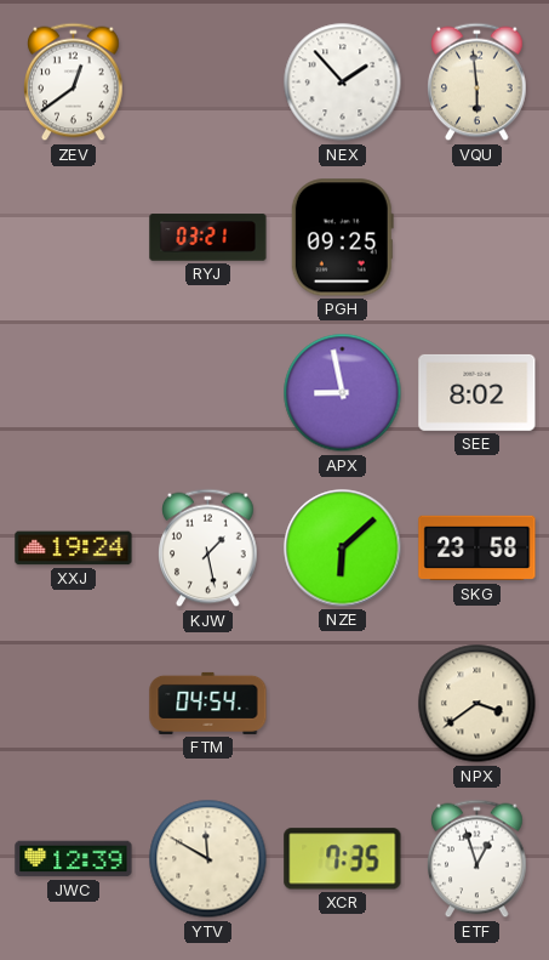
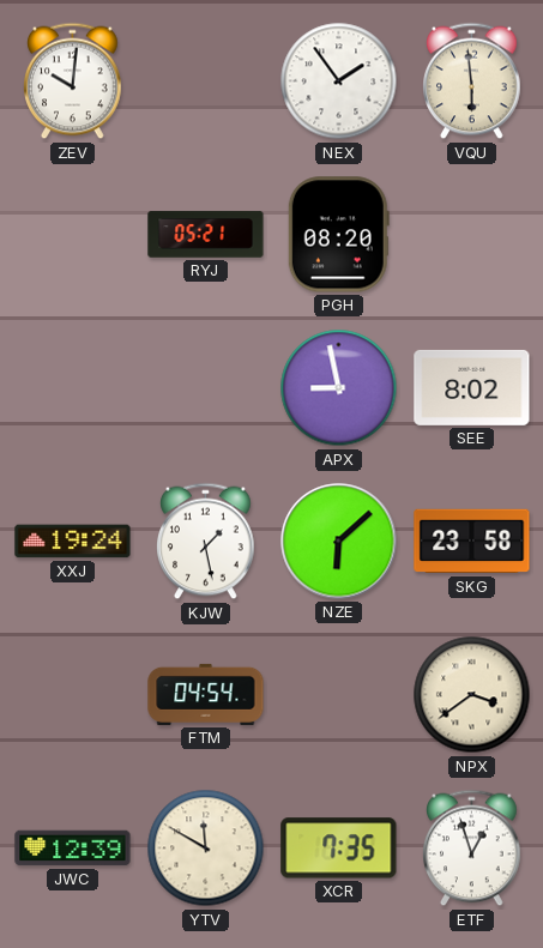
ZEV: 12:39 -> 10:01
NEX: 1:53 -> 1:54
RYJ: 03:21 -> 05:21
PGH: 09:25 -> 08:20
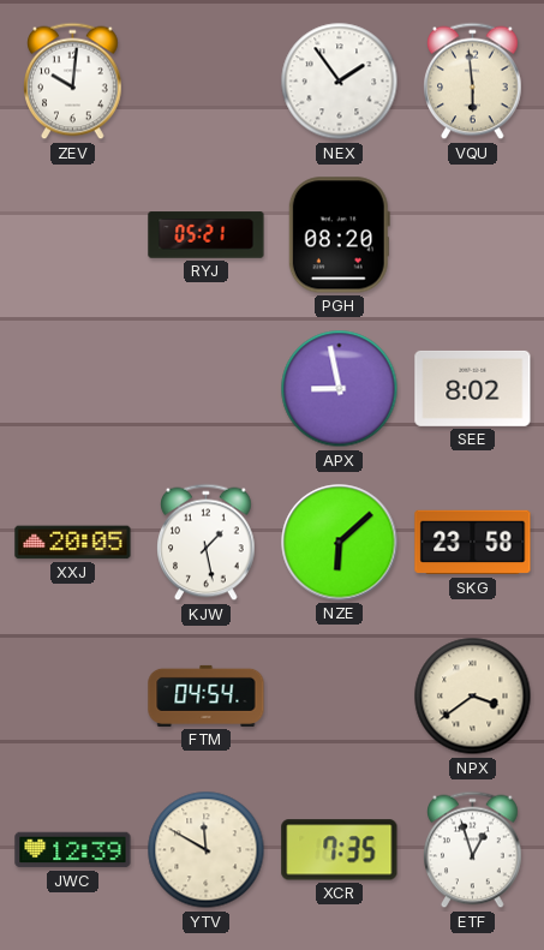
XXJ: 19:24 -> 20:05
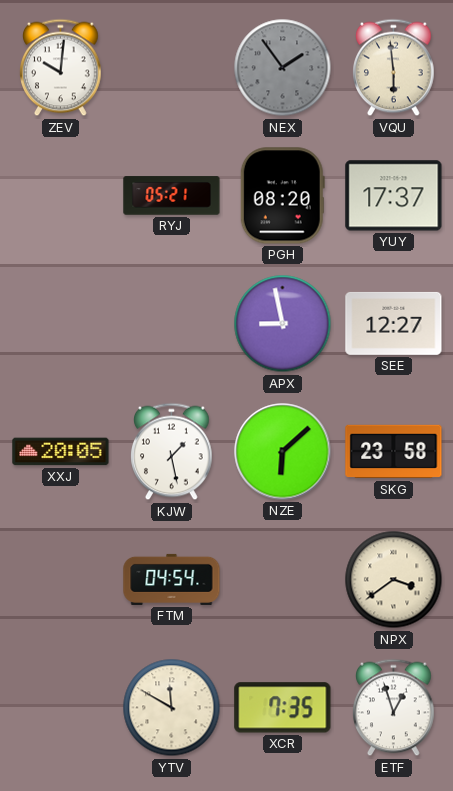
NEX dial: white -> grey
YUY: none -> 17:37
SEE: 8:02 -> 12:27
JWC: 12:39 -> none
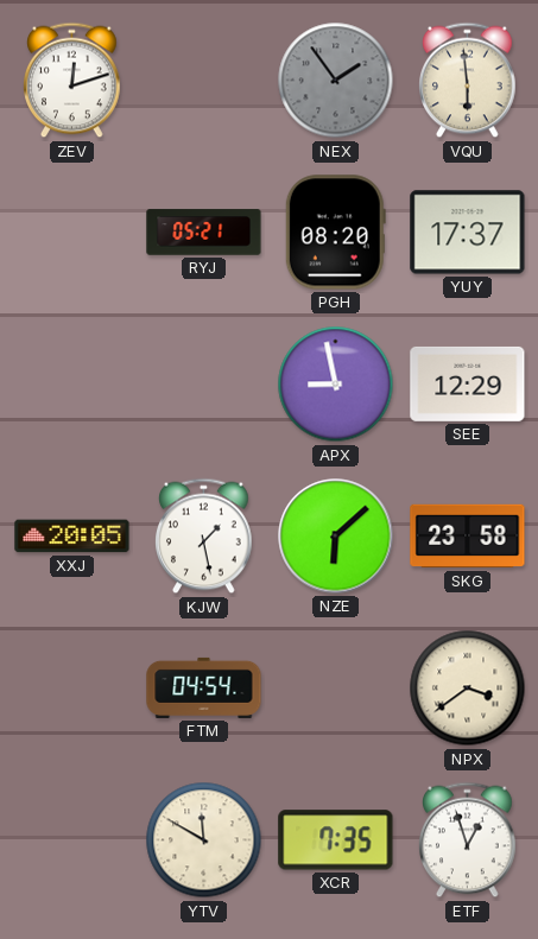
ZEV: 10:01 -> 12:12
SEE: 12:27 -> 12:29
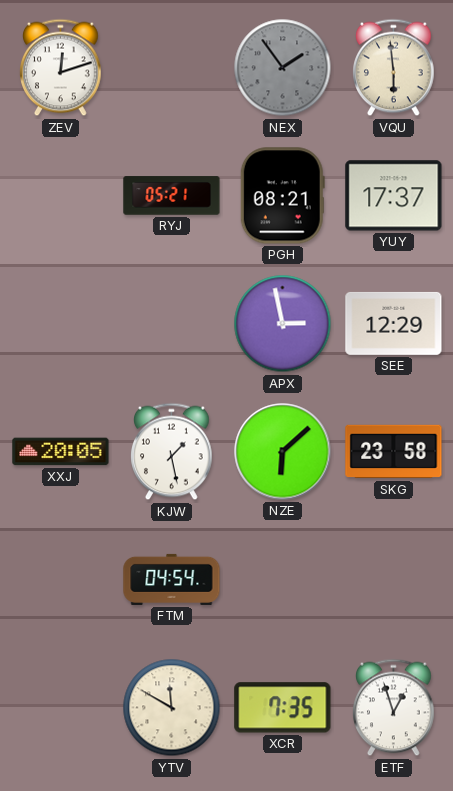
PGH: 08:20 -> 08:21
APX: 8:58 -> 2:58
NPX: 3:39 -> none
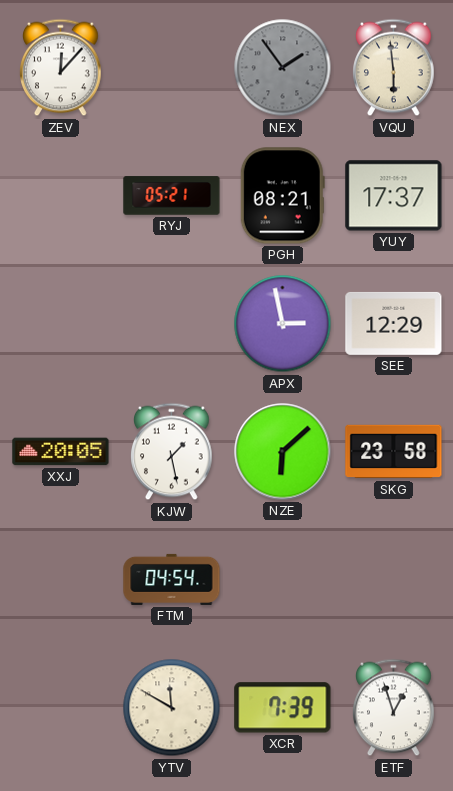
ZEV: 12:12 -> 12:07
XCR: 7:35 -> 7:39
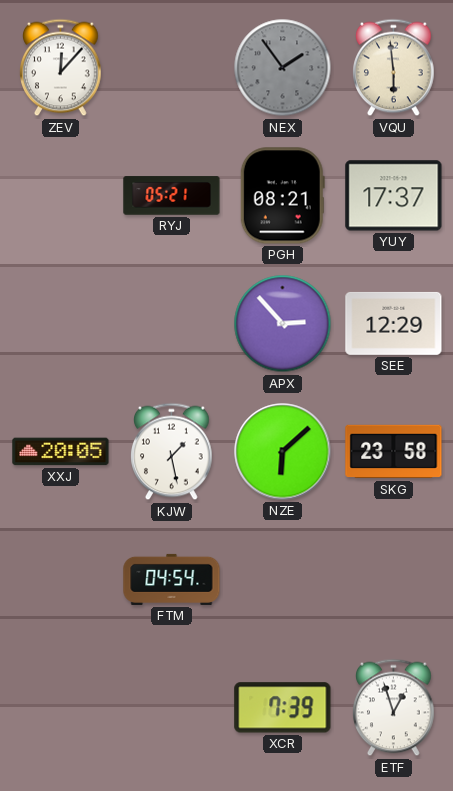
APX: 2:58 -> 2:53
YTV: 11:50 -> none
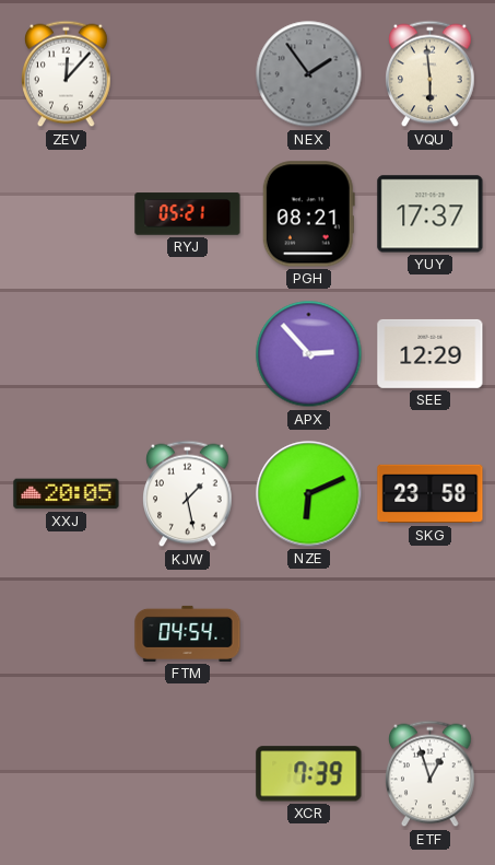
NZE: 6:08 -> 6:11
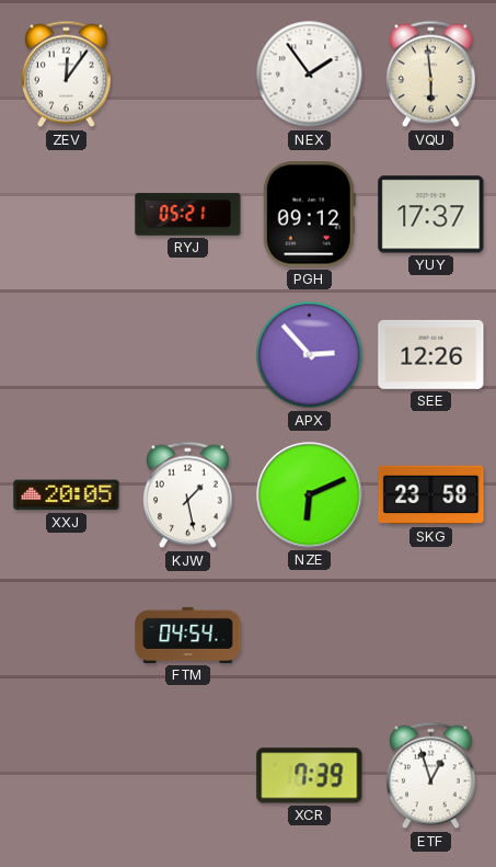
ZEV: 12:07 -> 12:06
NEX dial: grey -> white
PGH: 08:21 -> 09:12
SEE: 12:29 -> 12:26
